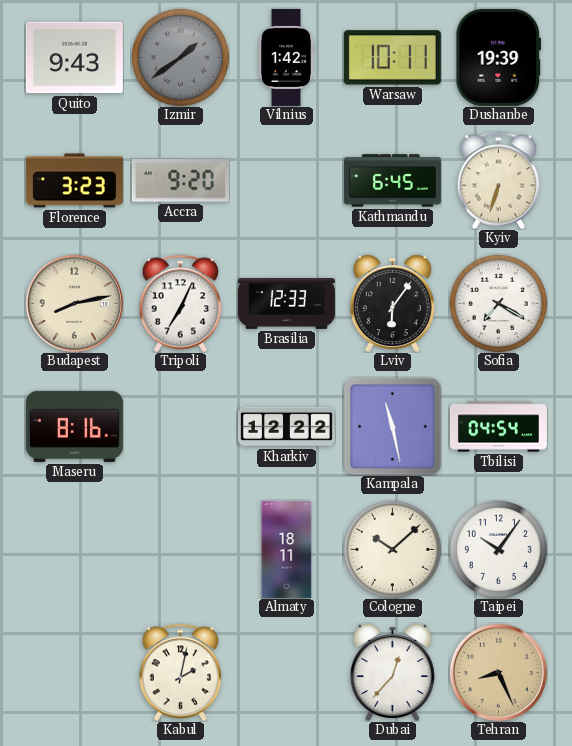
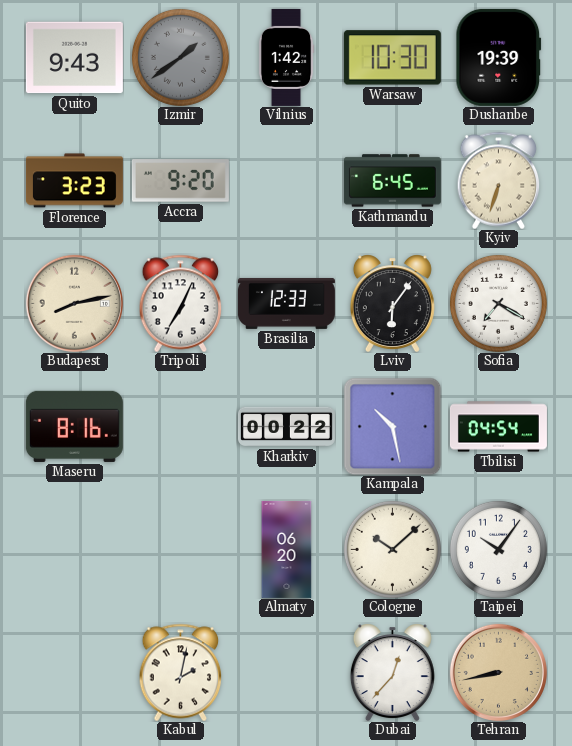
Warsaw: 10:11 -> 10:30
Kharkiv: 12:22 -> 00:22
Kampala: 11:28 -> 10:28
Almaty: 18:11 -> 06:20
Tehran: 8:26 -> 8:43
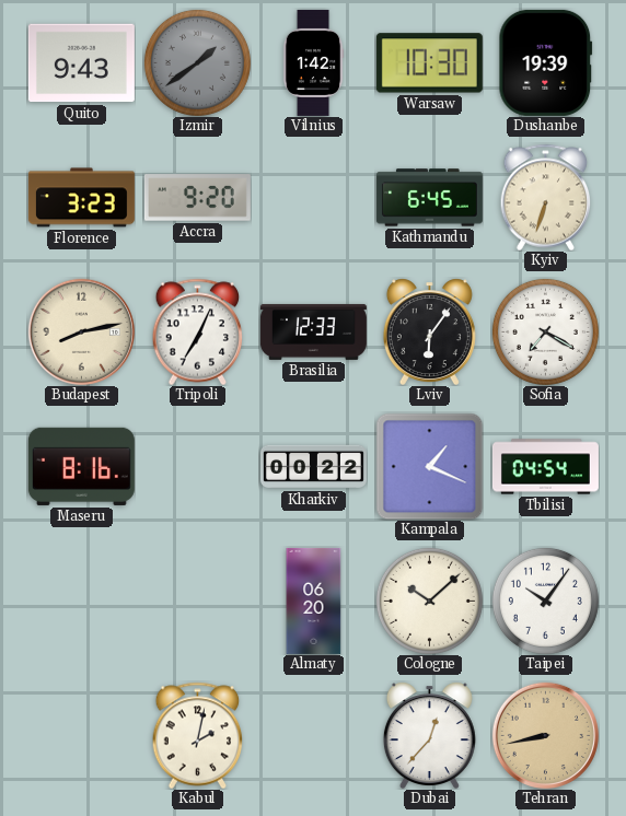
Kampala: 10:28 -> 1:19
